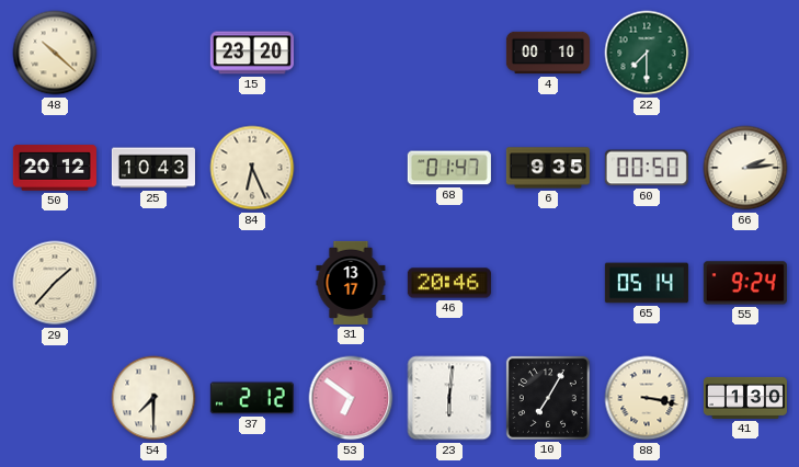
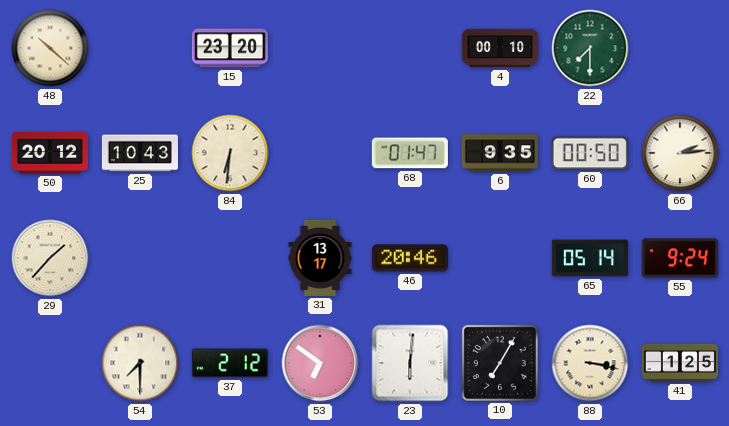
84: 6:26 -> 6:31
41: 1:30 -> 1:25
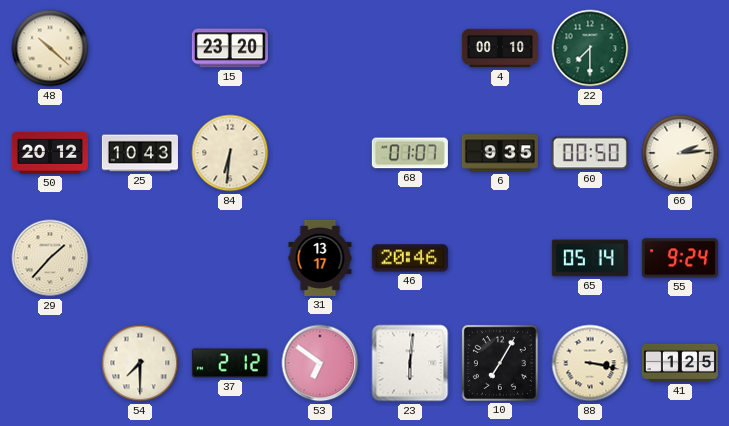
68: 01:47 -> 01:07
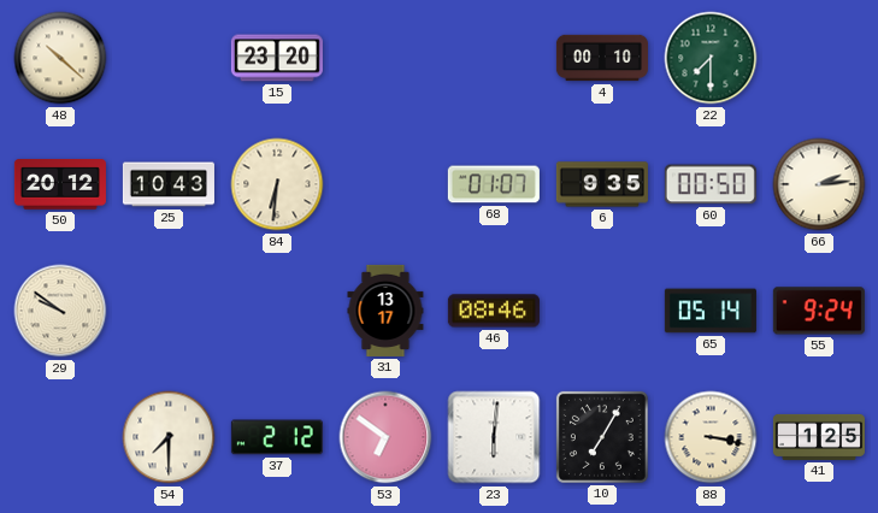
29: 1:37 -> 9:51
46: 20:46 -> 08:46
